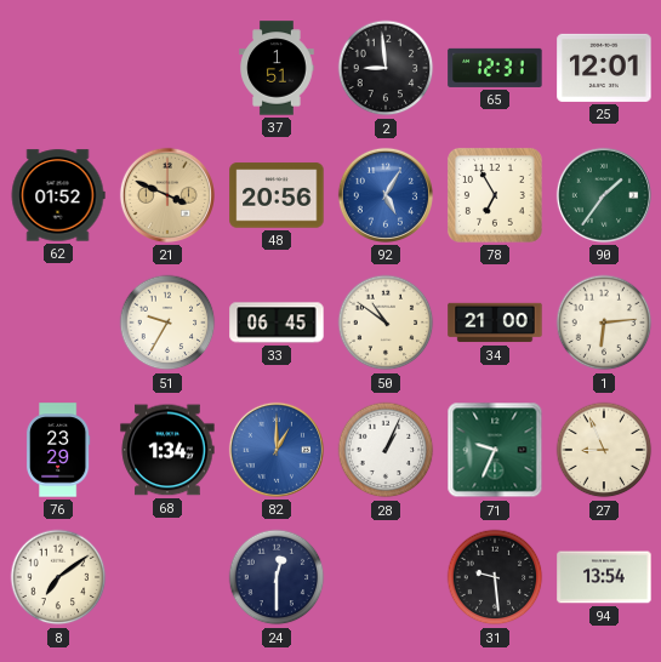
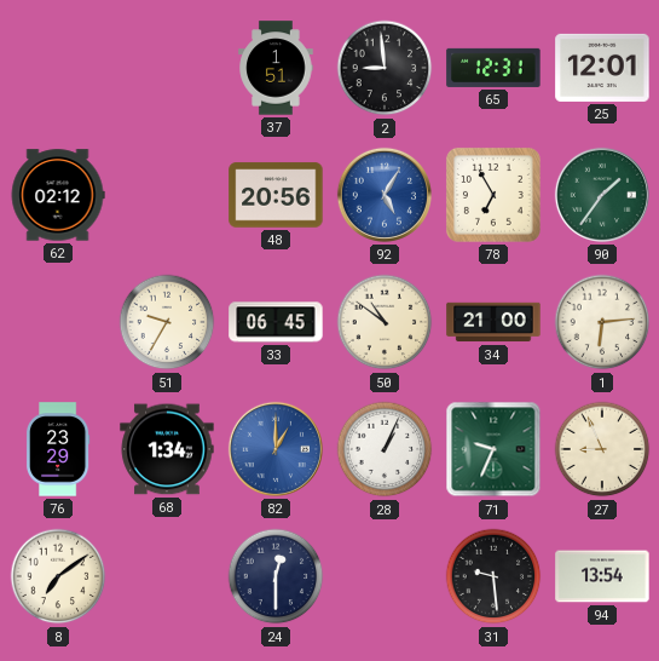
62: 01:52 -> 02:12
21: 3:49 -> none
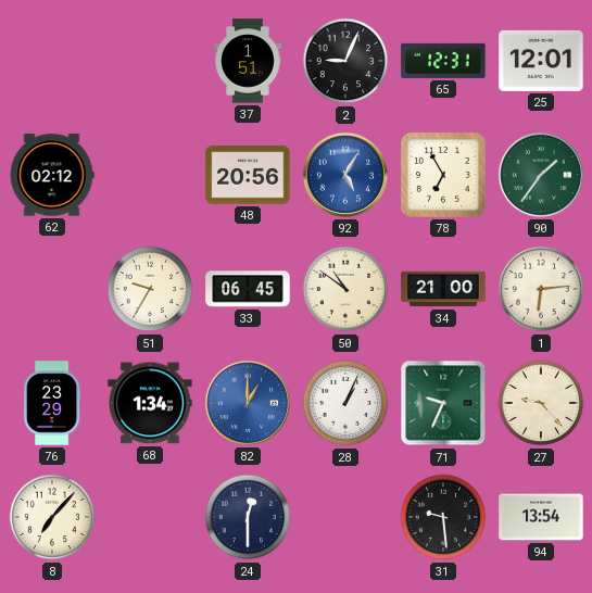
2: 8:59 -> 9:04
27: 8:56 -> 9:23
8: 7:09 -> 7:07
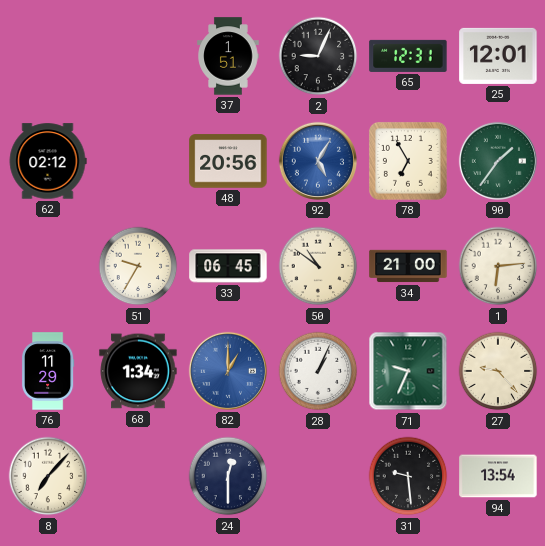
76: 23:29 -> 11:29
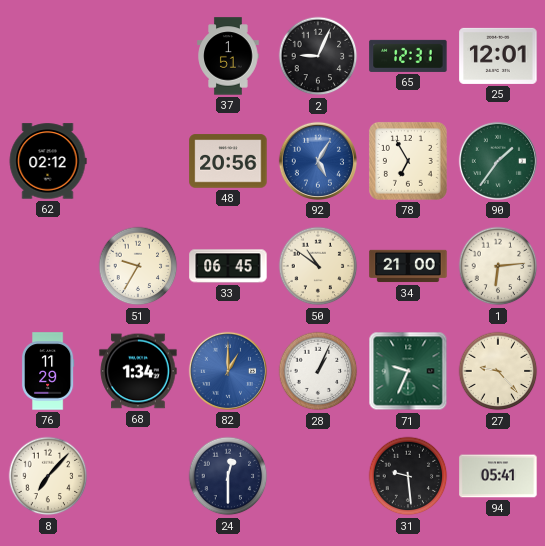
94: 13:54 -> 05:41
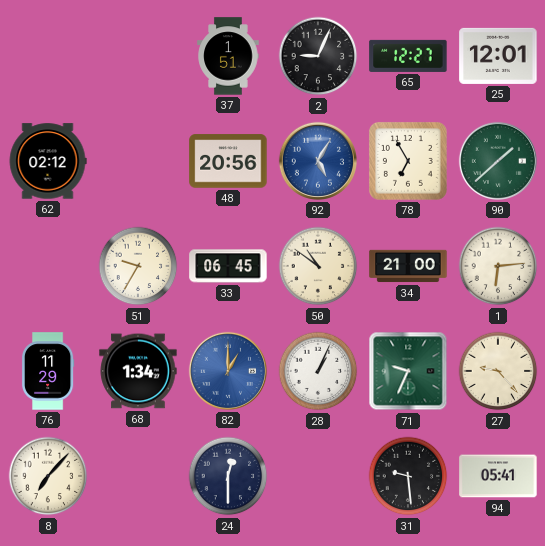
65: 12:31 -> 12:27
90: 1:36 -> 1:38
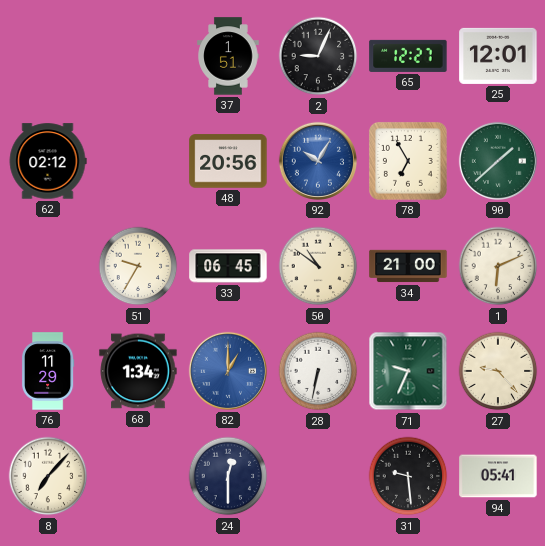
92: 5:05 -> 10:05
1: 6:14 -> 6:11
28: 1:04 -> 6:32
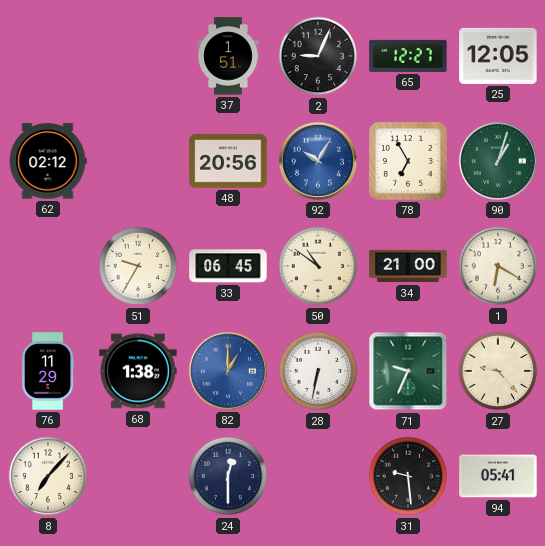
25: 12:01 -> 12:05
90: 1:38 -> 1:03
1: 6:11 -> 6:20
68: 1:34 -> 1:38
